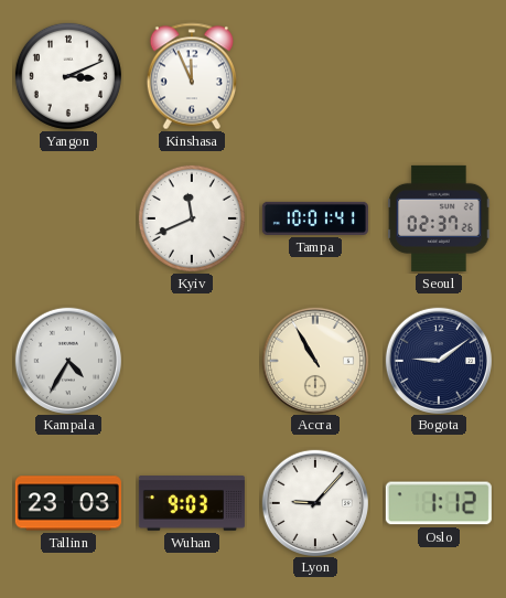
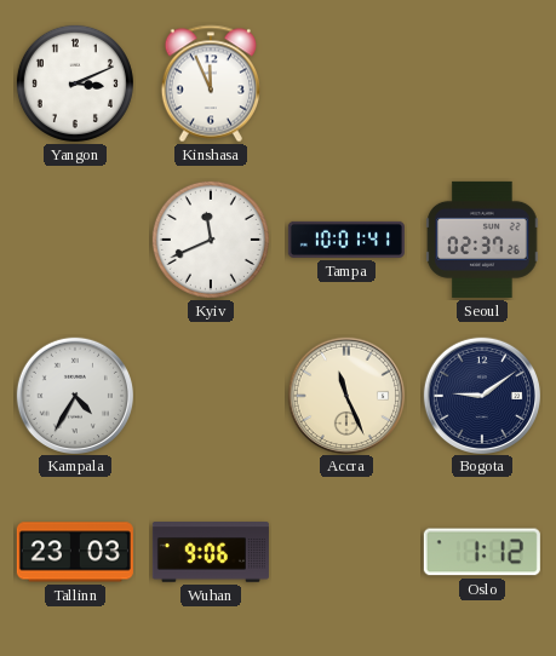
Accra: 10:55 -> 11:26
Wuhan: 9:03 -> 9:06
Lyon: 9:07 -> none
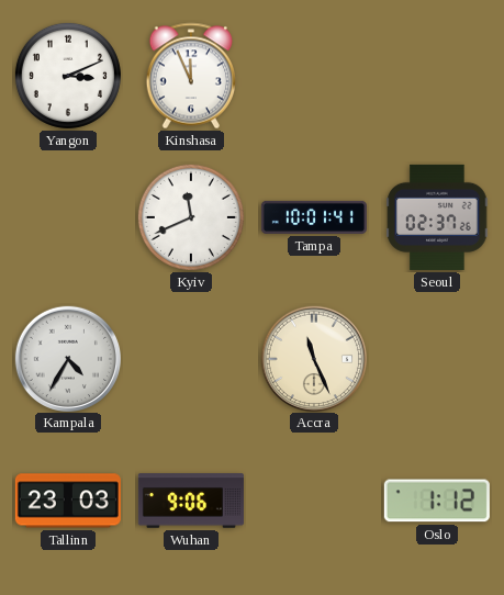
Bogota: 9:09 -> none
